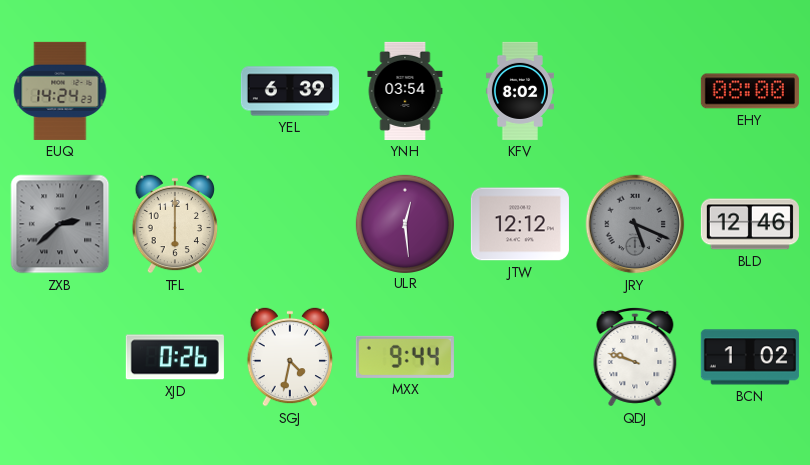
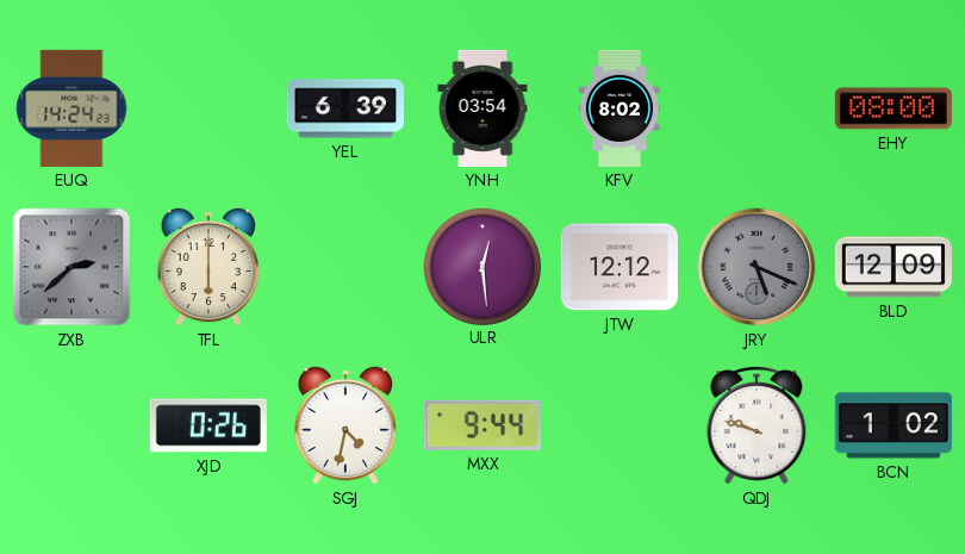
BLD: 12:46 -> 12:09
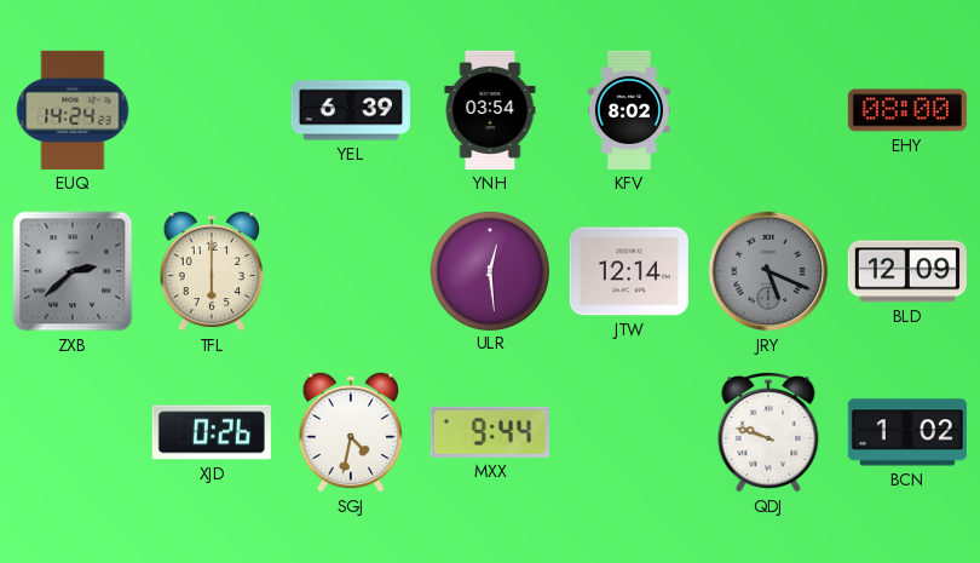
JTW: 12:12 -> 12:14
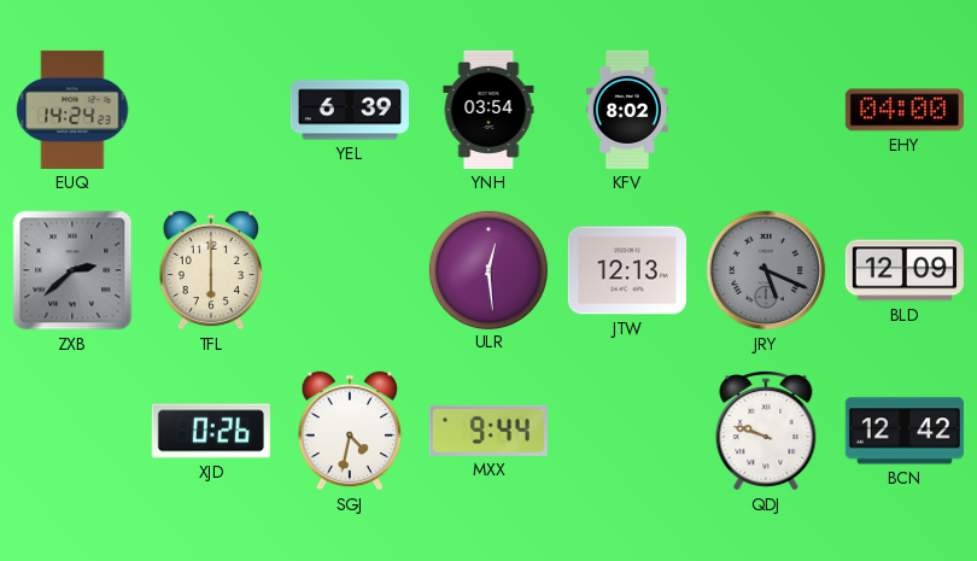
EHY: 08:00 -> 04:00
JTW: 12:14 -> 12:13
BCN: 1:02 -> 12:42
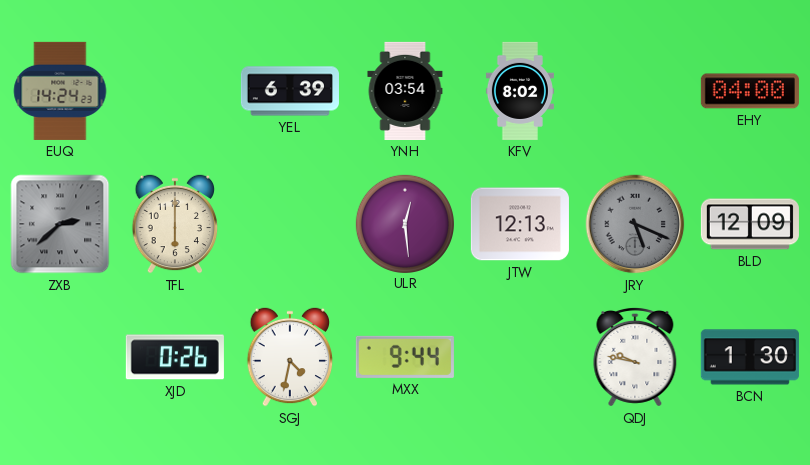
QDJ: 9:48 -> 9:47
BCN: 12:42 -> 1:30
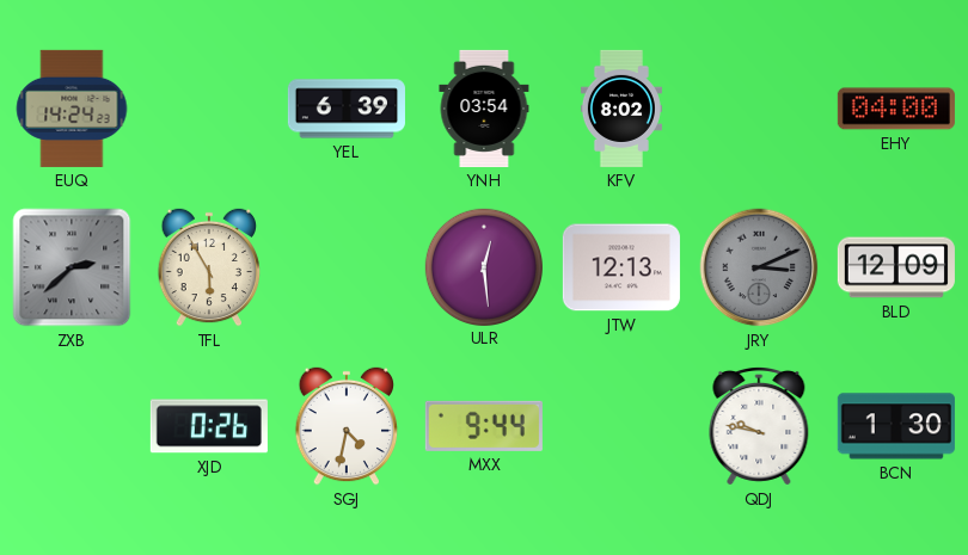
TFL: 6:00 -> 5:55
JRY: 5:19 -> 3:11
